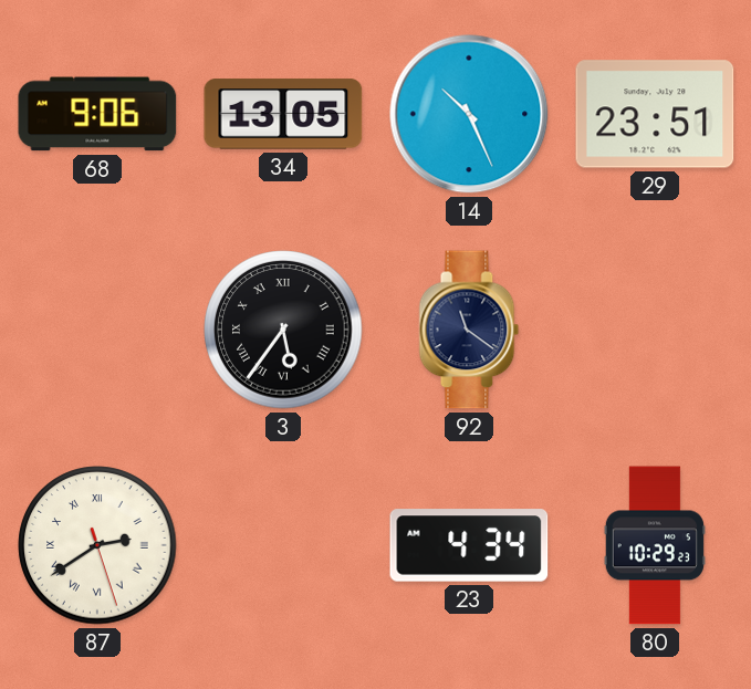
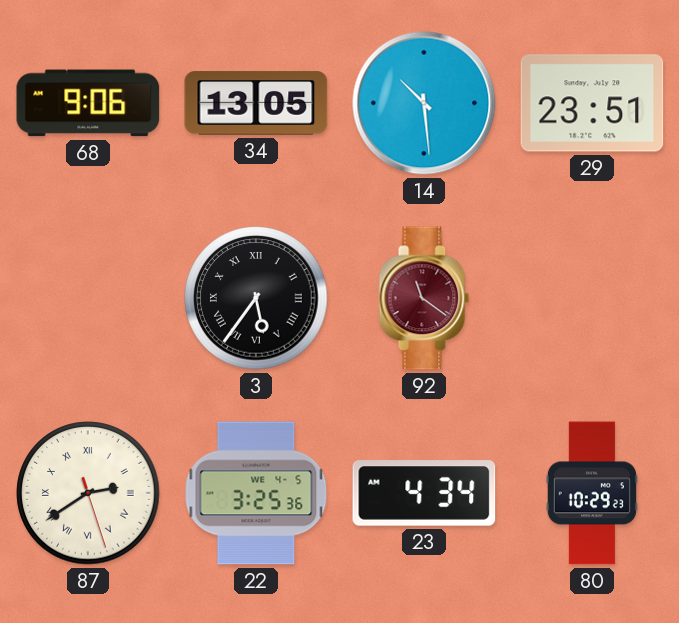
14: 10:26 -> 10:29
92 dial: navy -> burgundy
22: none -> 3:25
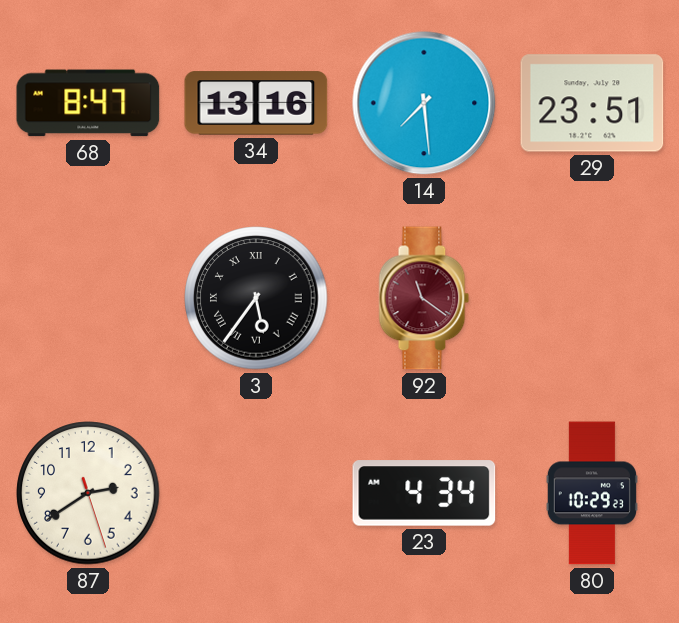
68: 9:06 -> 8:47
34: 13:05 -> 13:16
14: 10:29 -> 7:29
87 numerals: Roman -> Arabic
22: 3:25 -> none
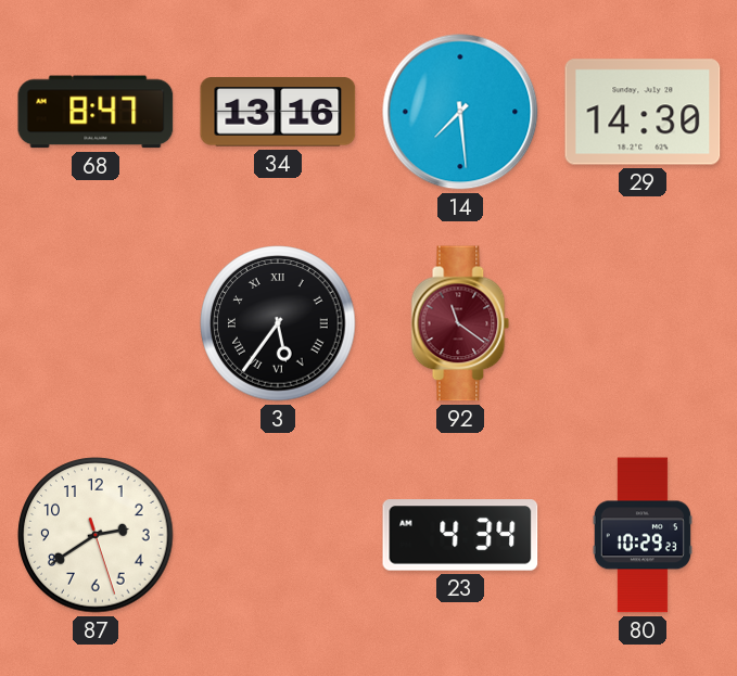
29: 23:51 -> 14:30
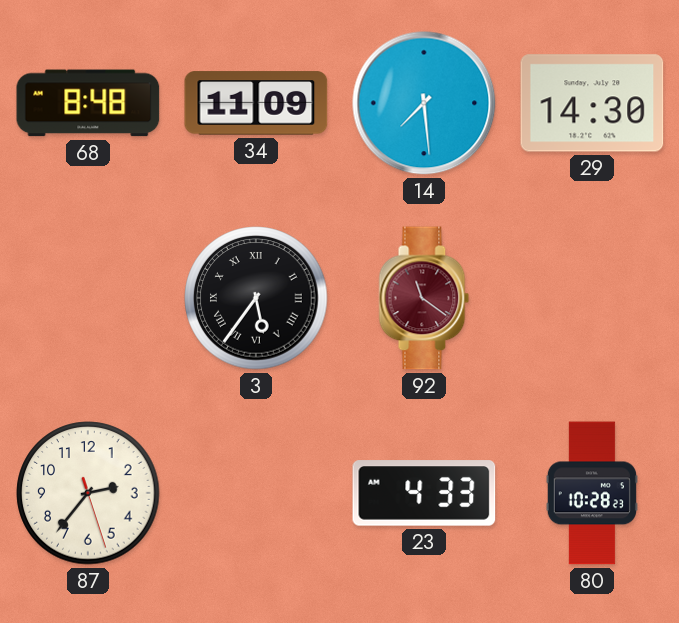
68: 8:47 -> 8:48
34: 13:16 -> 11:09
87: 2:39 -> 2:36
23: 4:34 -> 4:33
80: 10:29 -> 10:28
